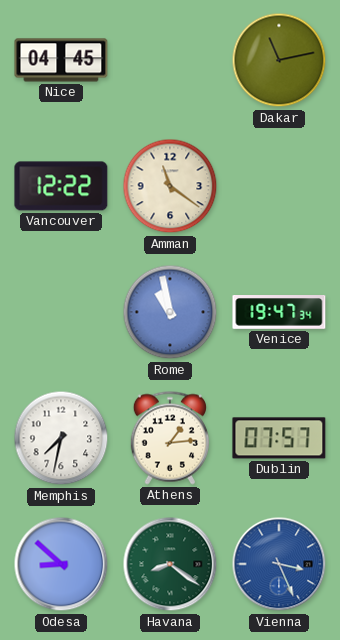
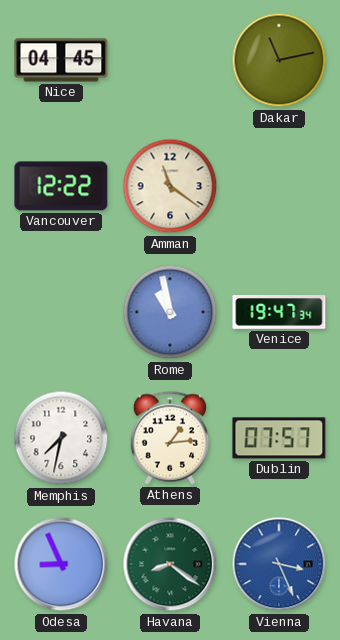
Odesa: 8:52 -> 8:56
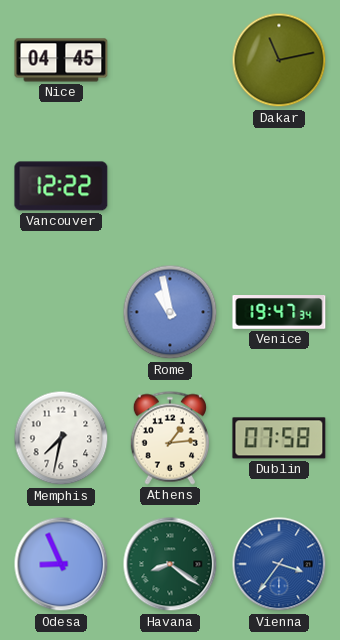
Amman: 11:21 -> none
Dublin: 07:57 -> 07:58
Vienna: 3:26 -> 3:36
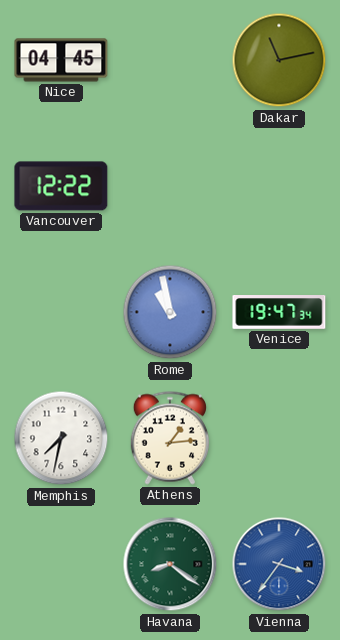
Dublin: 07:58 -> none
Odesa: 8:56 -> none
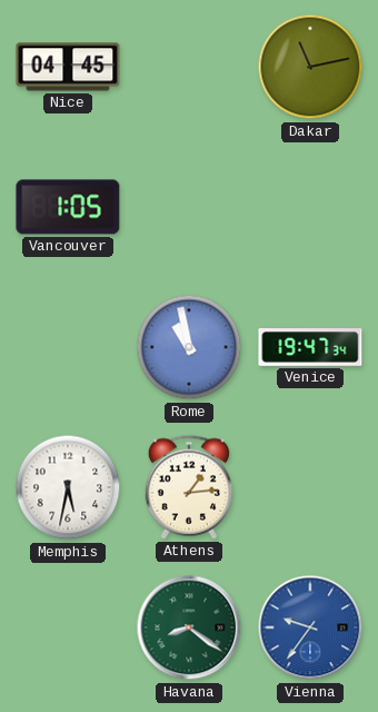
Vancouver: 12:22 -> 1:05
Memphis: 7:32 -> 5:32
Vienna: 3:36 -> 9:36
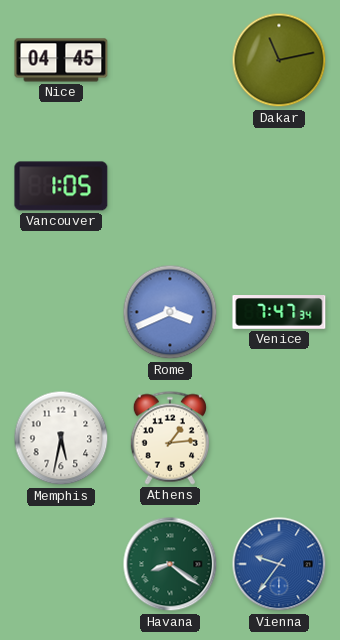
Rome: 10:58 -> 3:41
Venice: 19:47 -> 7:47
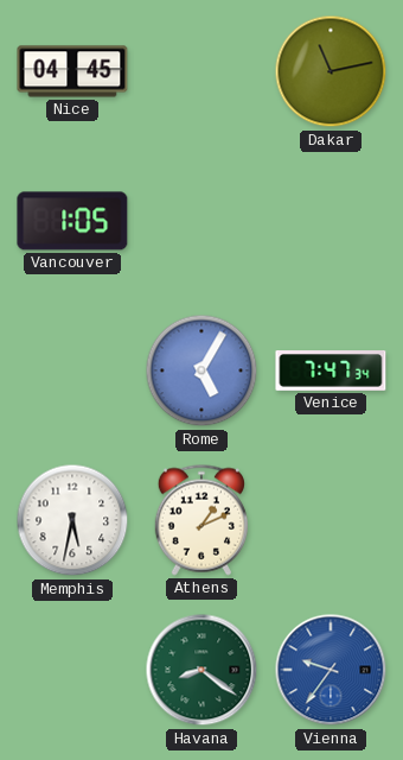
Rome: 3:41 -> 5:05
Athens: 1:14 -> 1:11
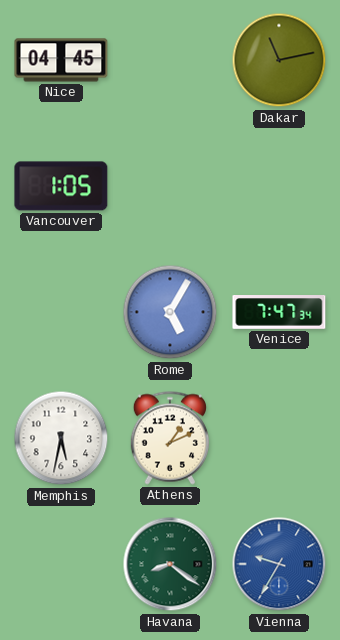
Vienna: 9:36 -> 9:35
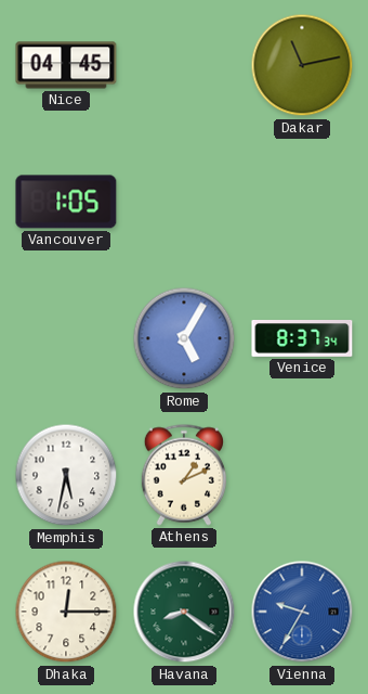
Venice: 7:47 -> 8:37
Dhaka: none -> 12:15
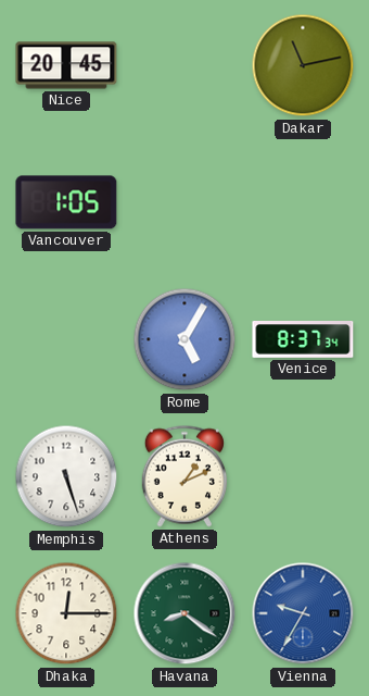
Nice: 04:45 -> 20:45
Memphis: 5:32 -> 5:27
